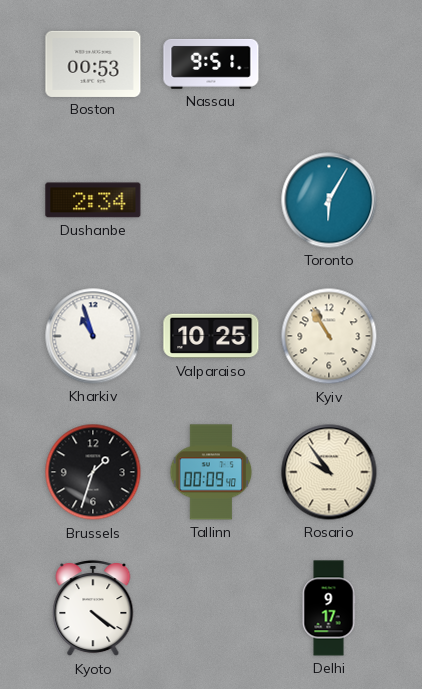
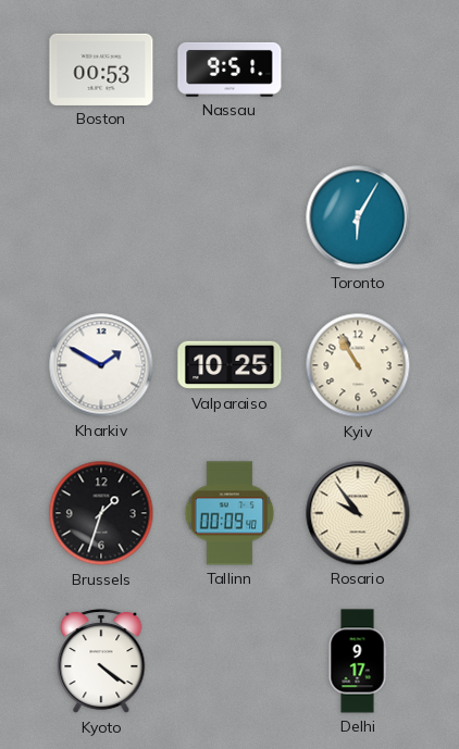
Dushanbe: 2:34 -> none
Kharkiv: 10:57 -> 1:50
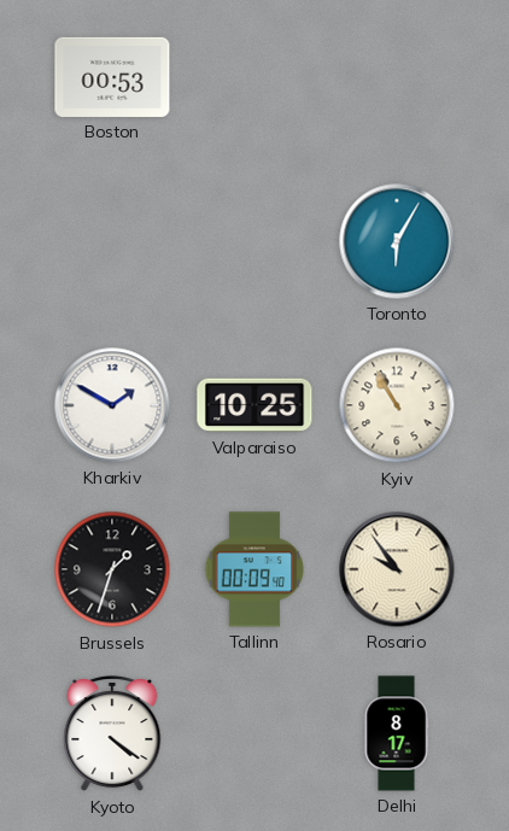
Nassau: 9:51 -> none
Delhi: 9:17 -> 8:17
